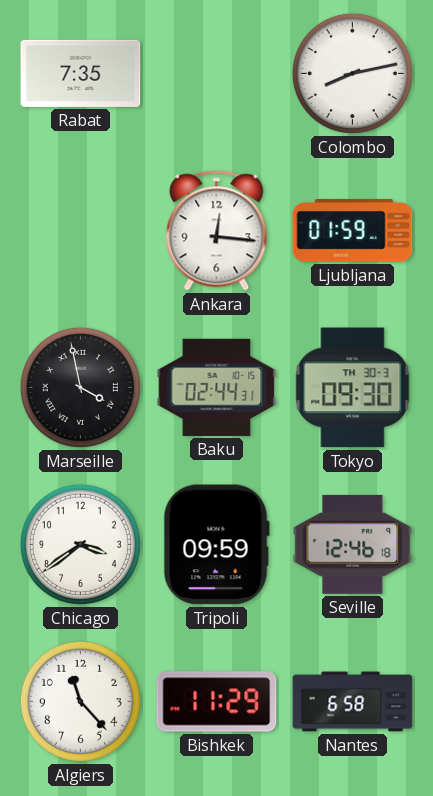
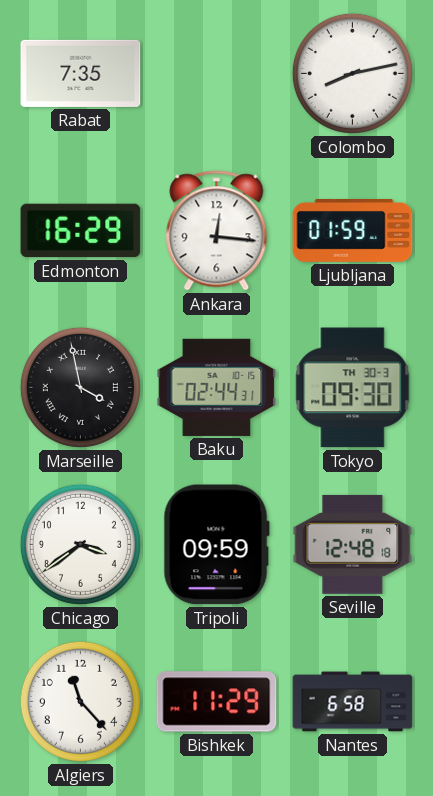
Edmonton: none -> 16:29
Seville: 12:46 -> 12:48
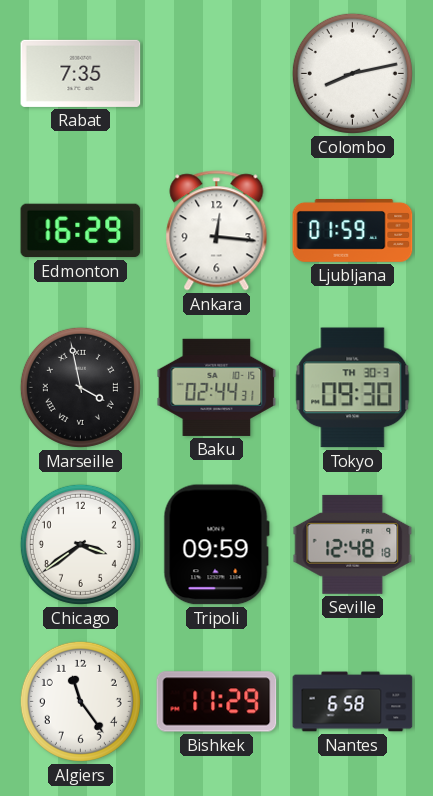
Algiers: 11:23 -> 11:24
